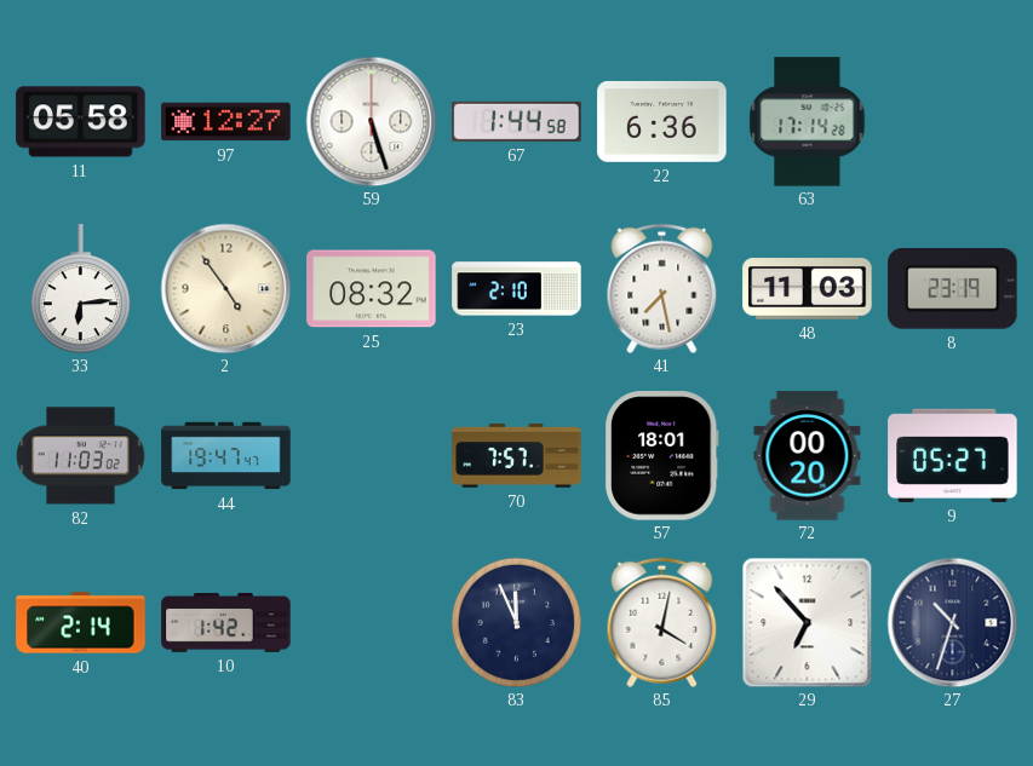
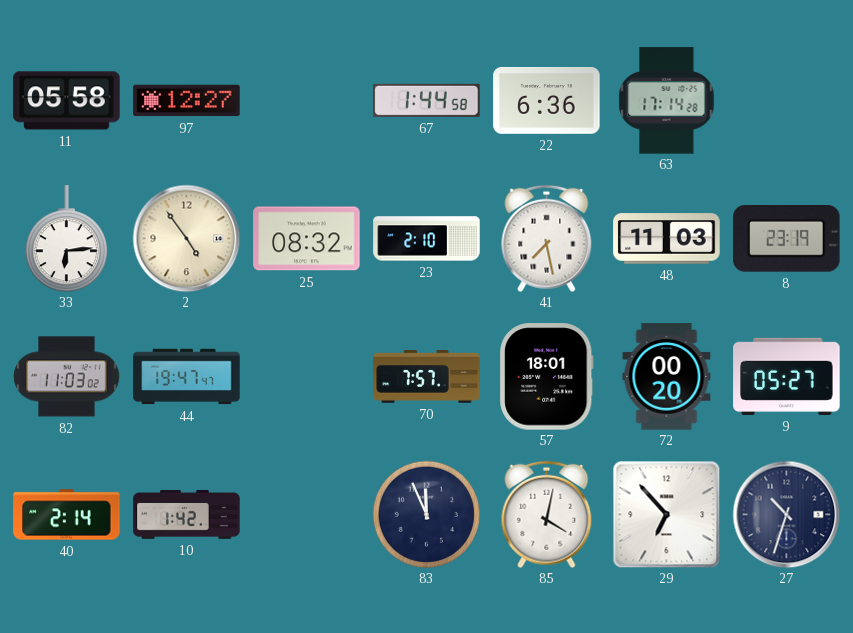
59: 5:27 -> none
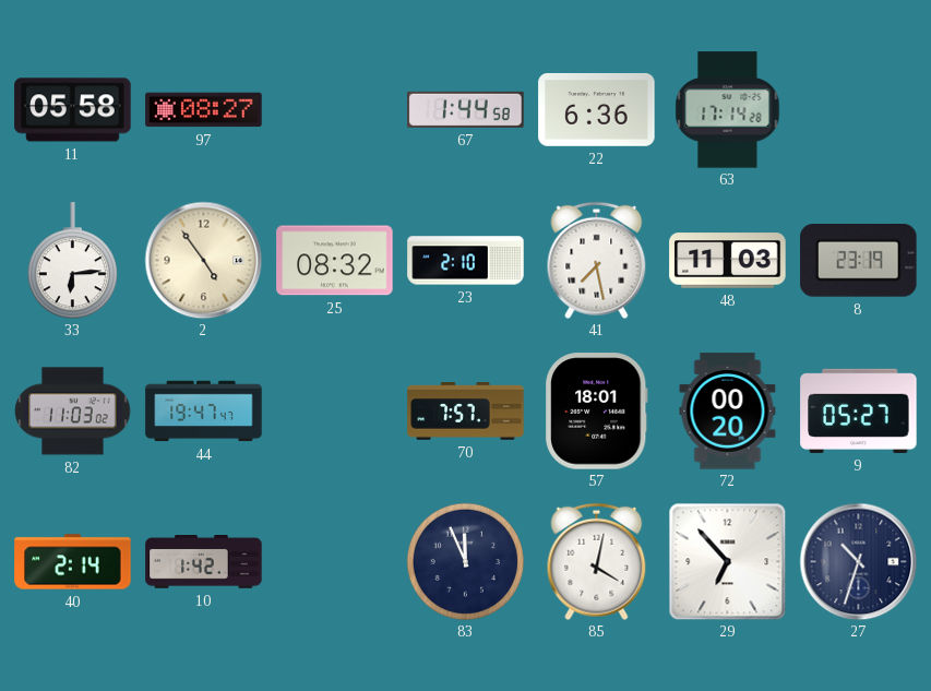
97: 12:27 -> 08:27
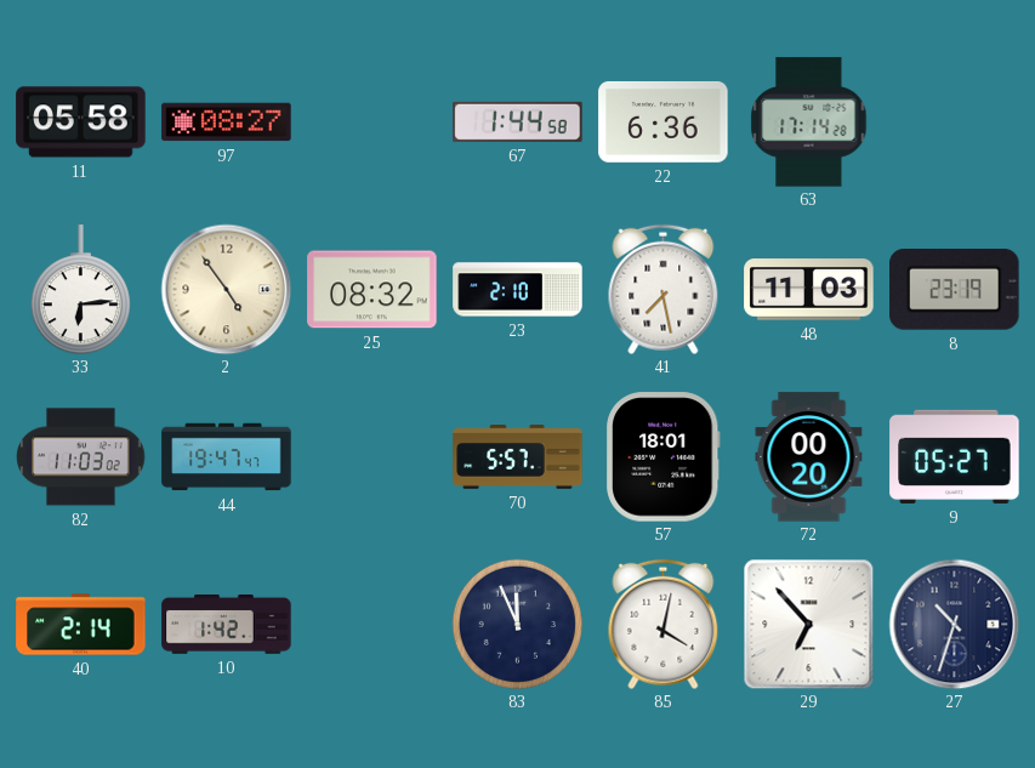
70: 7:57 -> 5:57
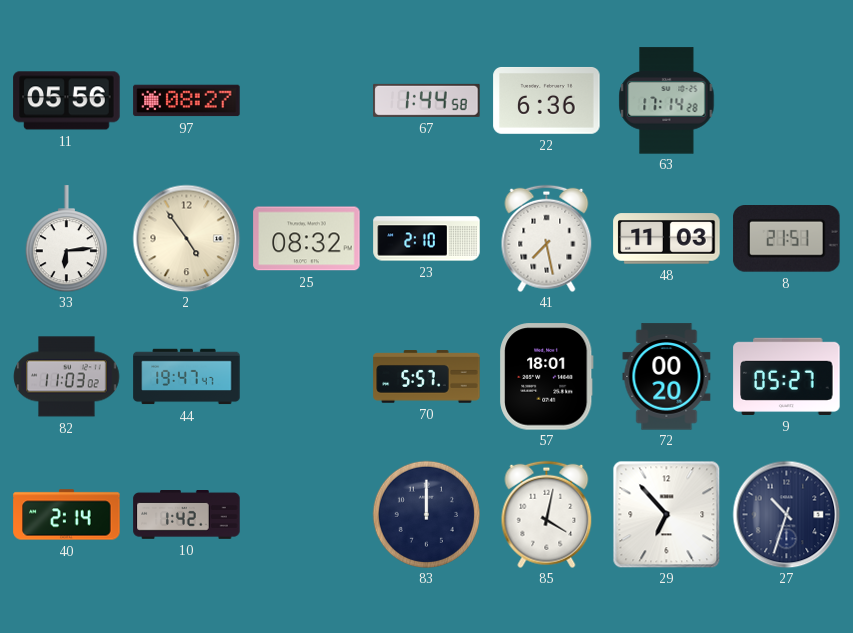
11: 05:58 -> 05:56
8: 23:19 -> 21:51
83: 11:56 -> 12:00
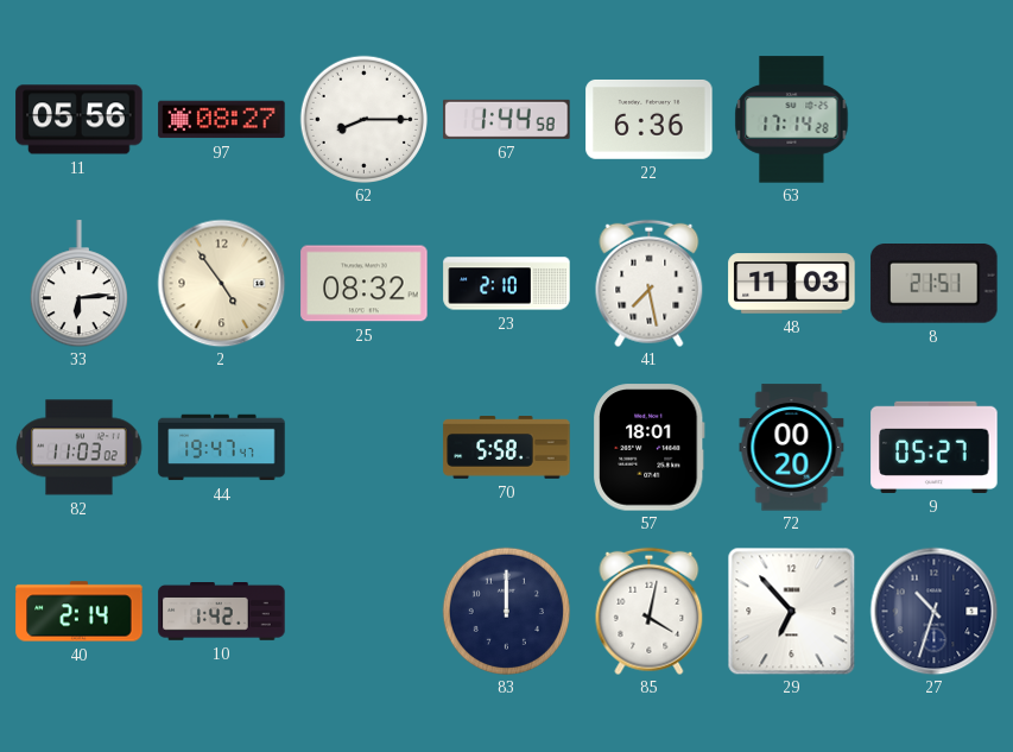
62: none -> 8:15
70: 5:57 -> 5:58
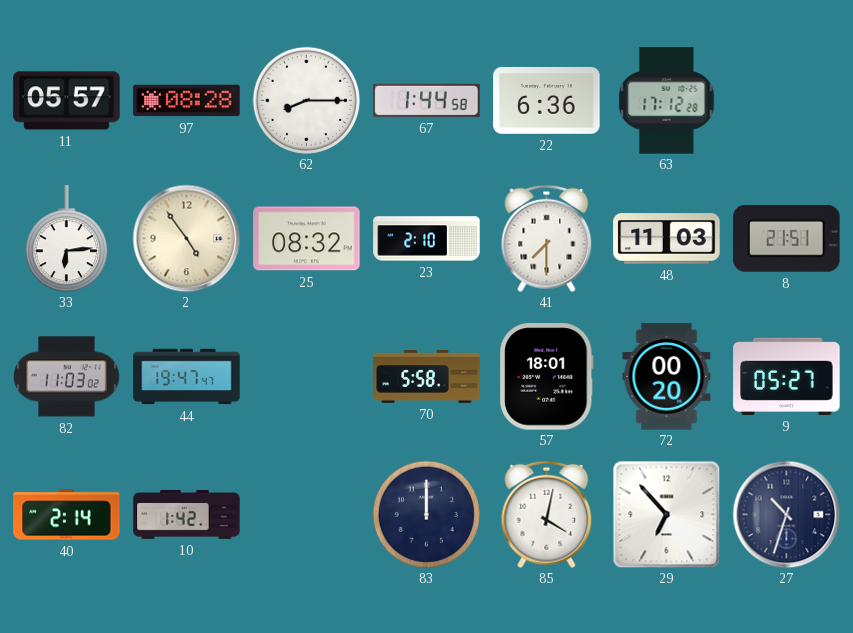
11: 05:56 -> 05:57
97: 08:27 -> 08:28
63: 17:14 -> 17:12
41: 7:28 -> 7:30
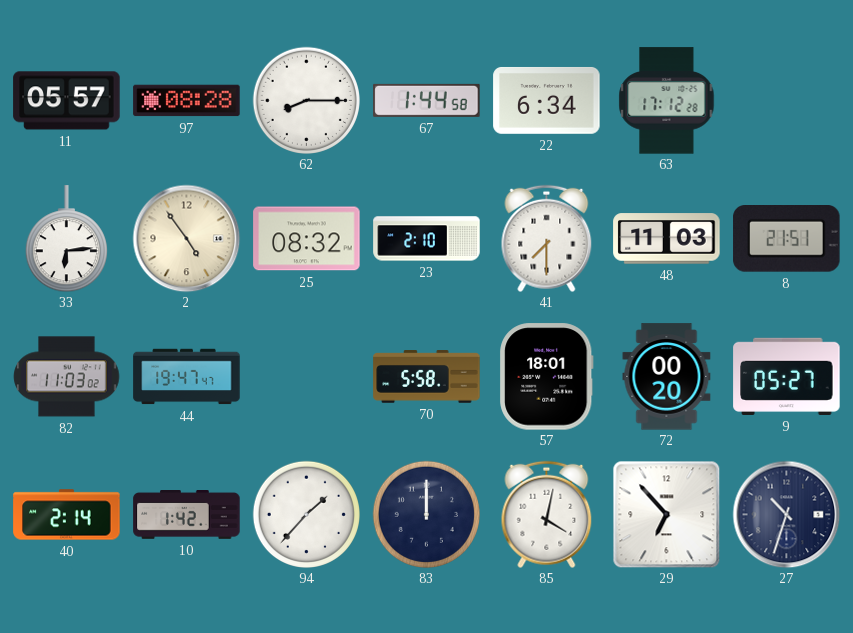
22: 6:36 -> 6:34
94: none -> 1:37
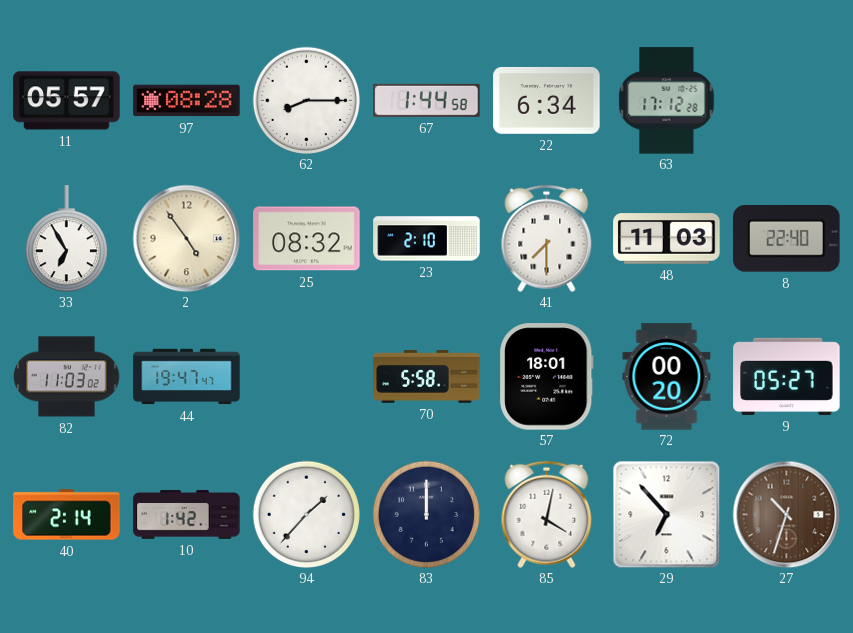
33: 6:14 -> 6:55
8: 21:51 -> 22:40
27 dial: navy -> brown
